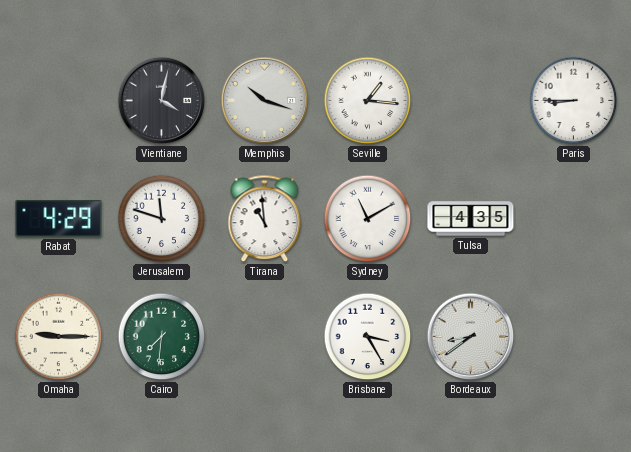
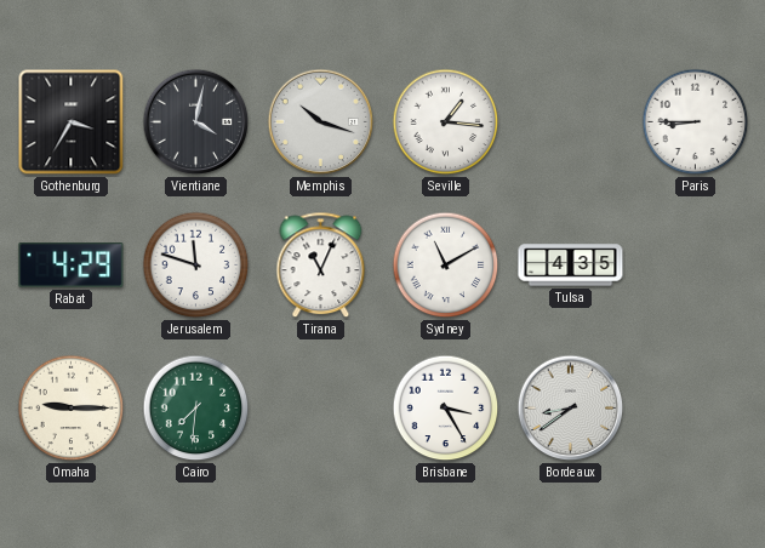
Gothenburg: none -> 3:35
Tirana: 10:59 -> 11:04
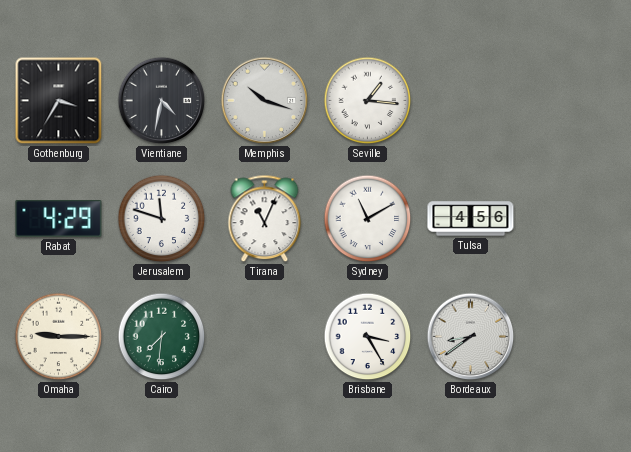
Vientiane: 4:02 -> 4:32
Paris: 8:45 -> none
Tulsa: 4:35 -> 4:56
